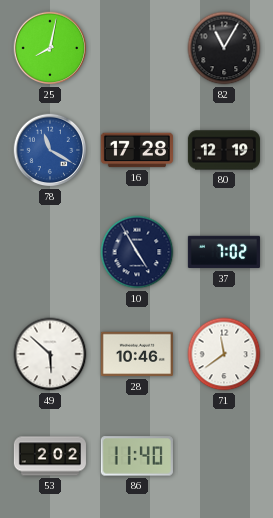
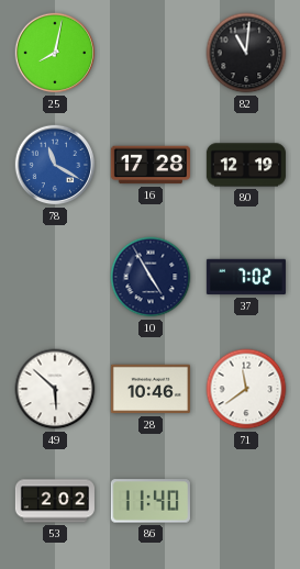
82: 11:05 -> 11:01
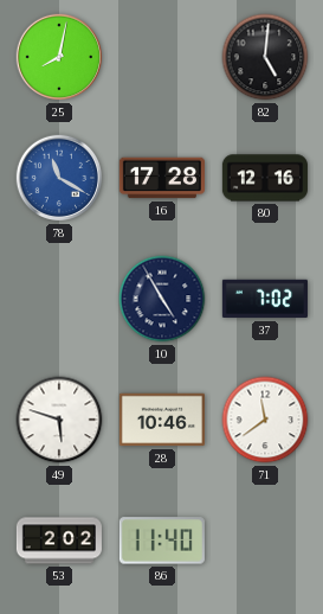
82: 11:01 -> 5:01
80: 12:19 -> 12:16
49: 5:52 -> 5:48
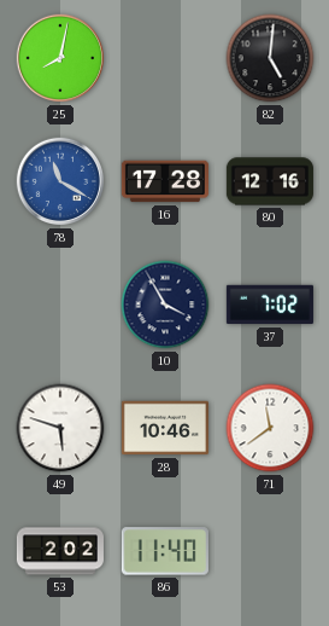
10: 4:55 -> 3:55
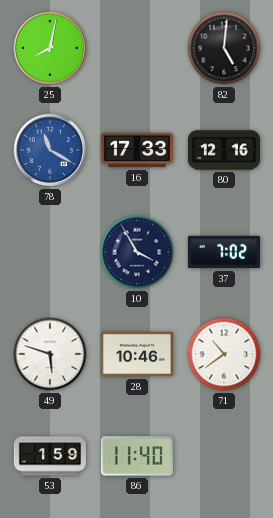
16: 17:28 -> 17:33
71: 11:39 -> 10:39
53: 2:02 -> 1:59
